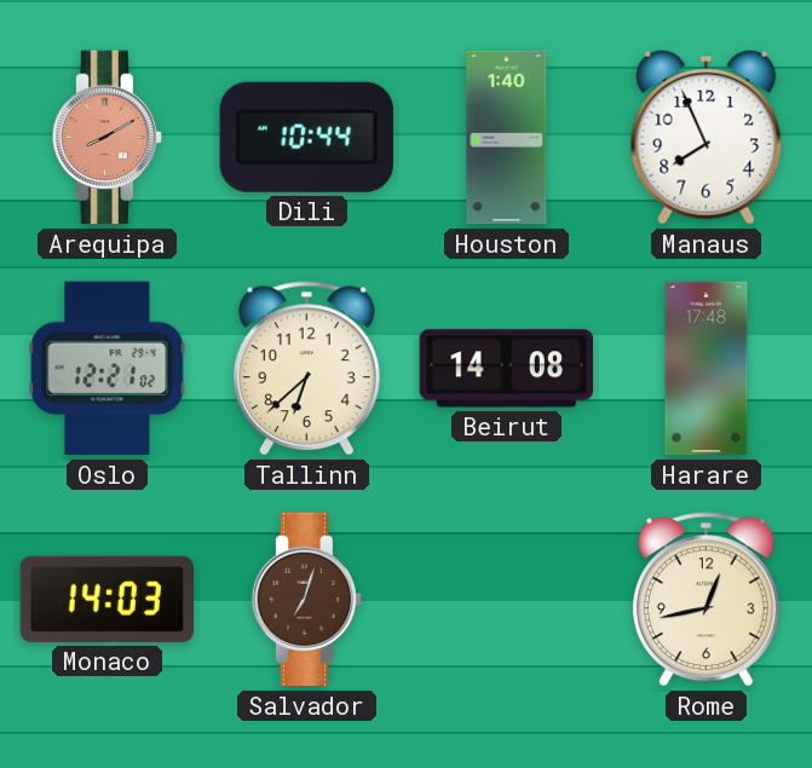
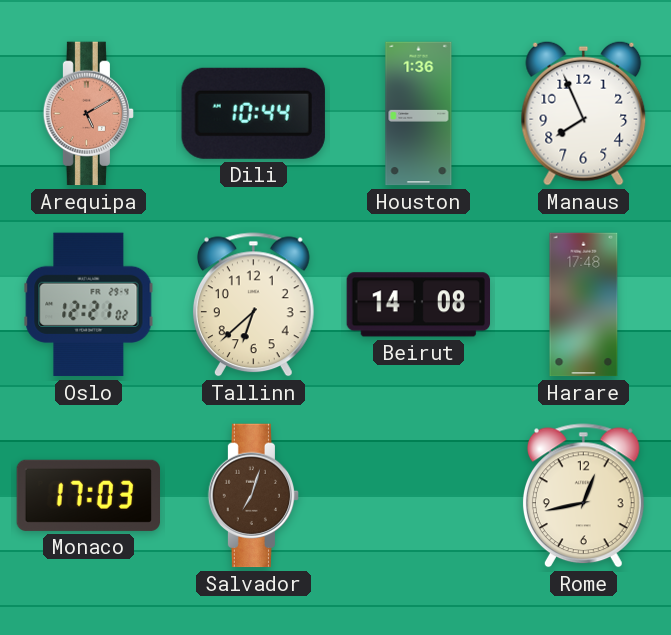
Arequipa: 8:10 -> 5:10
Houston: 1:40 -> 1:36
Monaco: 14:03 -> 17:03
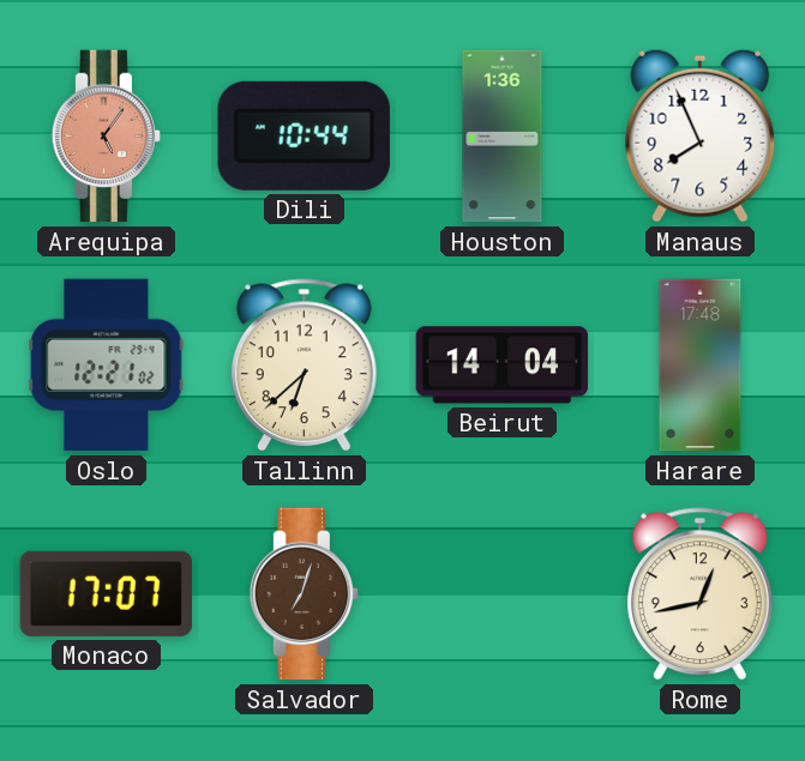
Arequipa: 5:10 -> 5:06
Beirut: 14:08 -> 14:04
Monaco: 17:03 -> 17:07
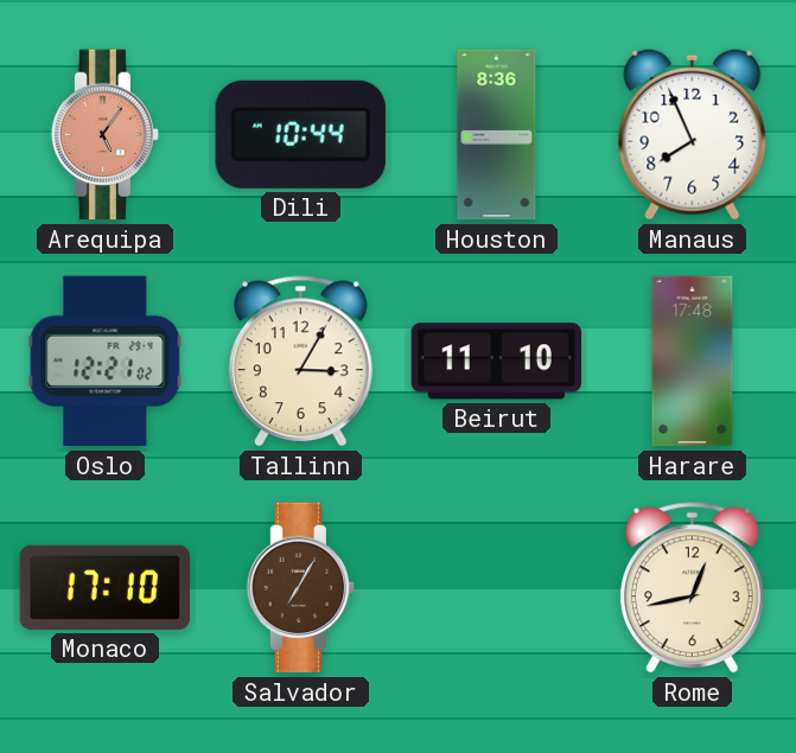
Houston: 1:36 -> 8:36
Tallinn: 6:38 -> 3:05
Beirut: 14:04 -> 11:10
Monaco: 17:07 -> 17:10
Salvador: 7:03 -> 7:05
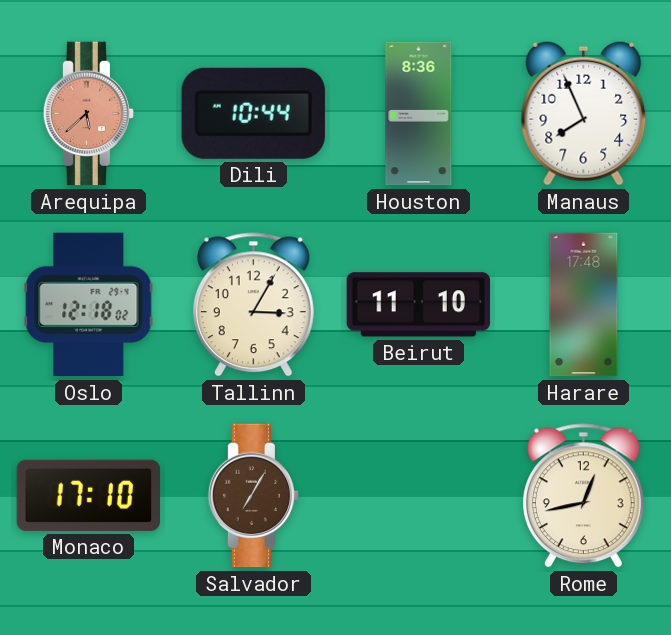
Arequipa: 5:06 -> 5:38
Oslo: 12:21 -> 12:18
